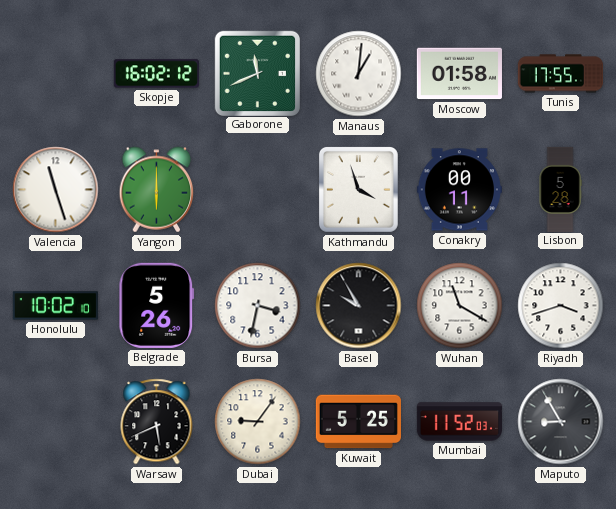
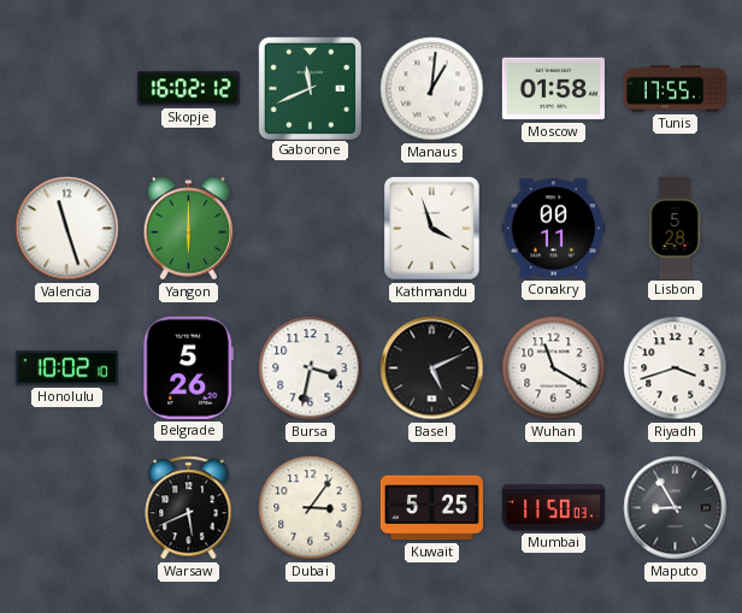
Basel: 9:55 -> 5:11
Dubai: 9:06 -> 3:06
Mumbai: 11:52 -> 11:50
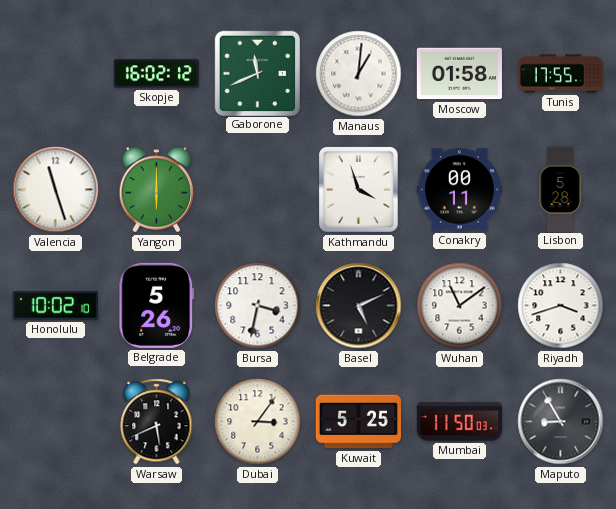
Wuhan: 11:20 -> 11:09
